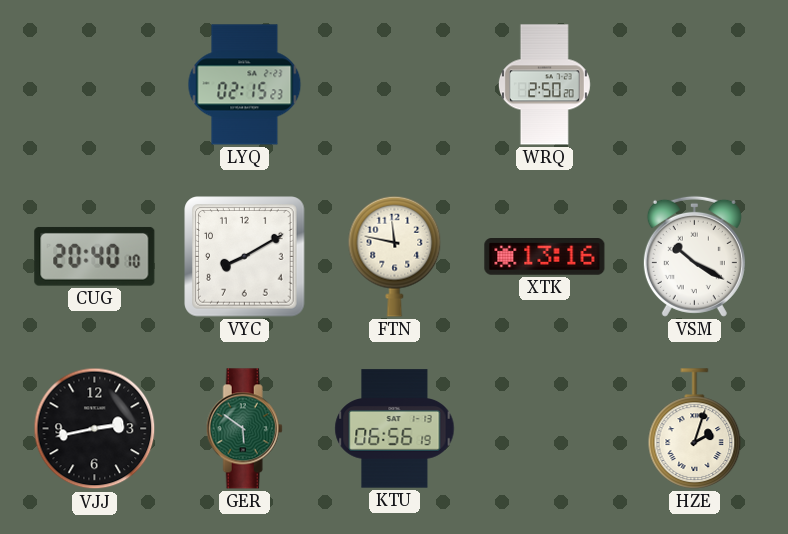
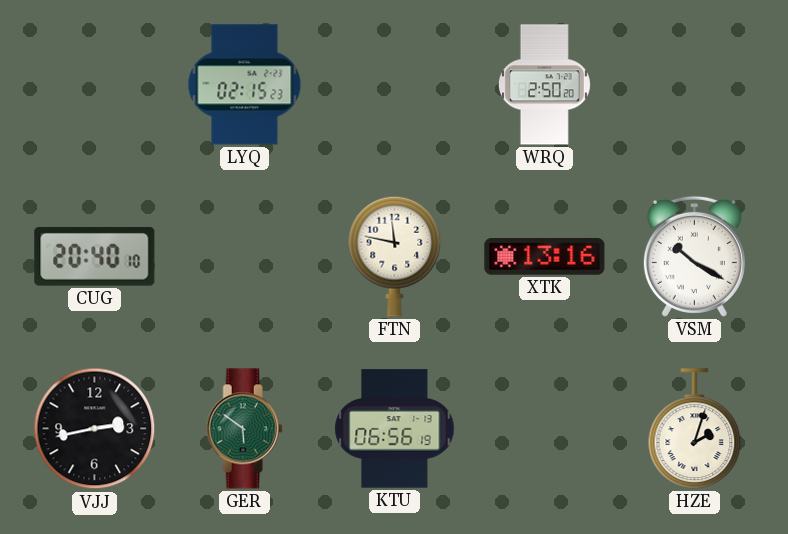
VYC: 8:10 -> none
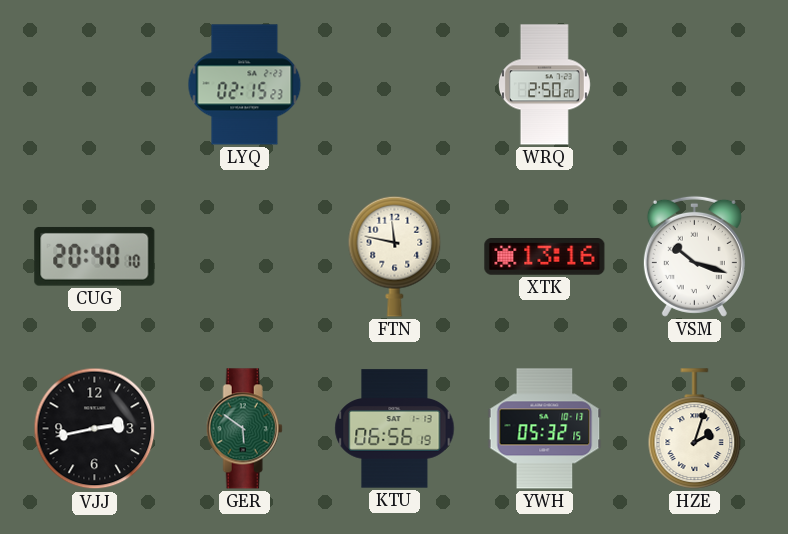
VSM: 10:20 -> 10:18
YWH: none -> 05:32
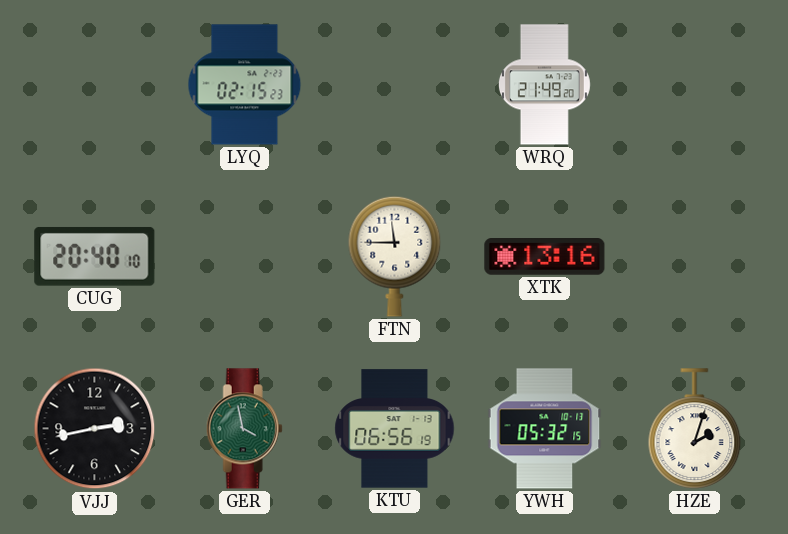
WRQ: 2:50 -> 21:49
FTN: 11:47 -> 11:45
VSM: 10:18 -> none
GER: 5:51 -> 3:58
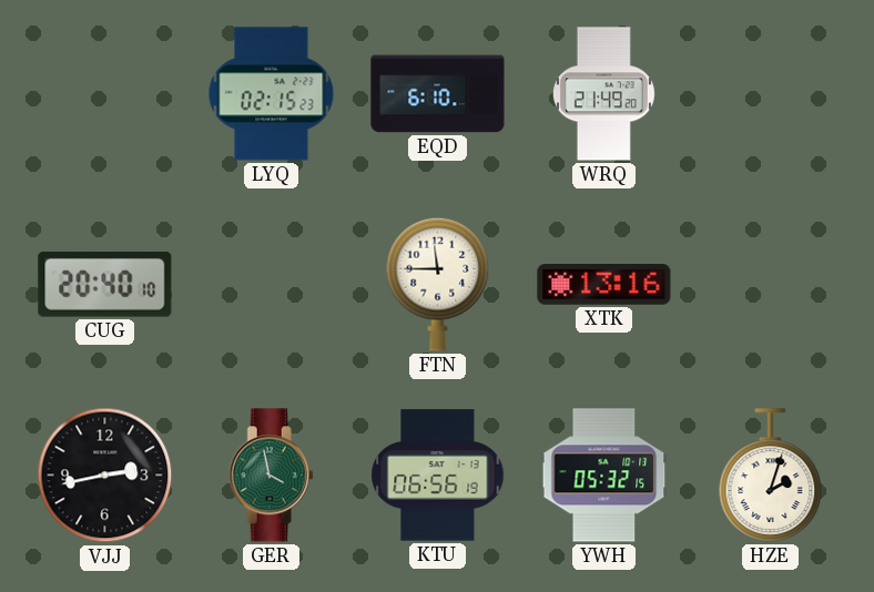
EQD: none -> 6:10
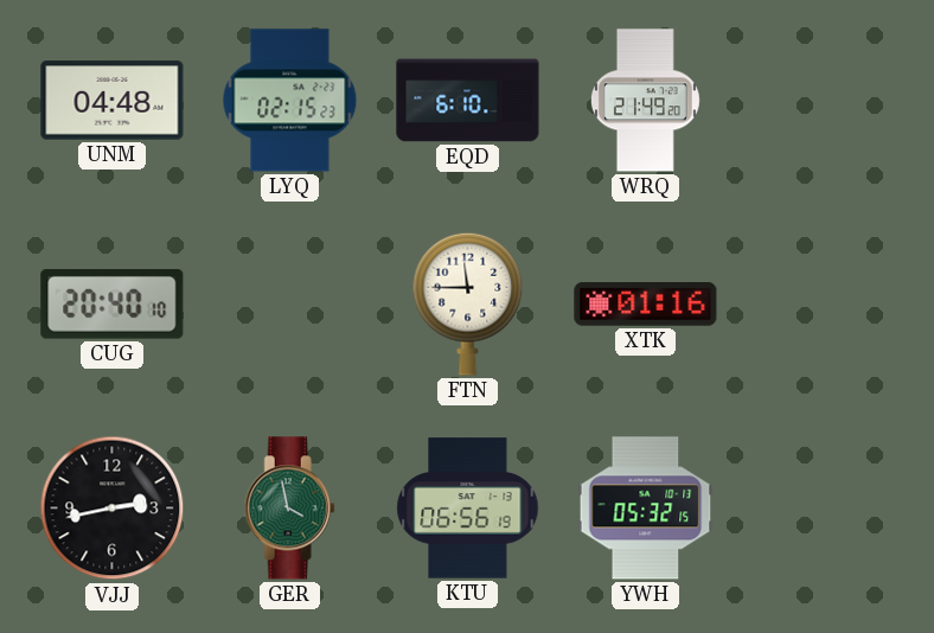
UNM: none -> 04:48
XTK: 13:16 -> 01:16
HZE: 2:03 -> none
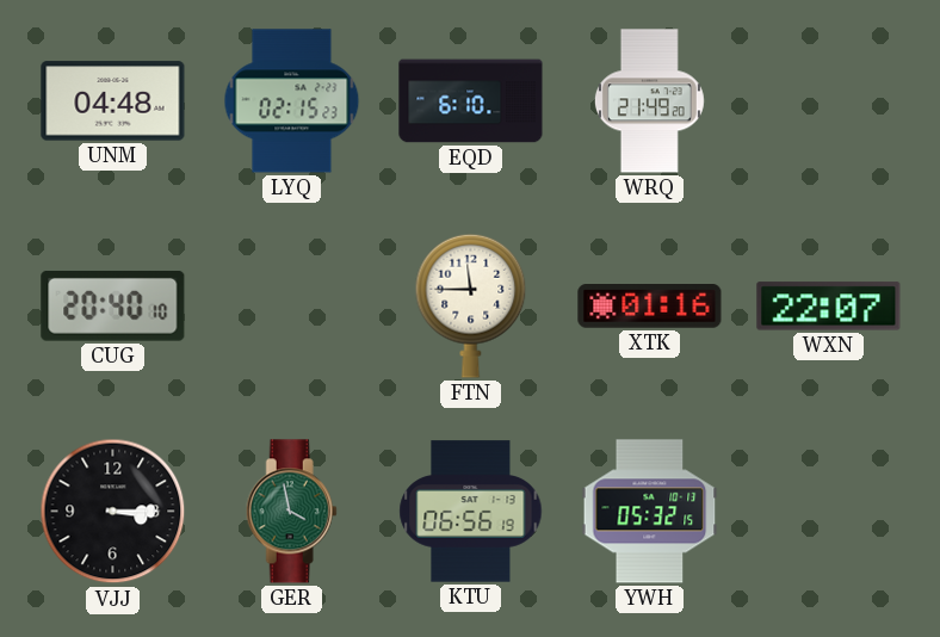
WXN: none -> 22:07
VJJ: 2:43 -> 3:15
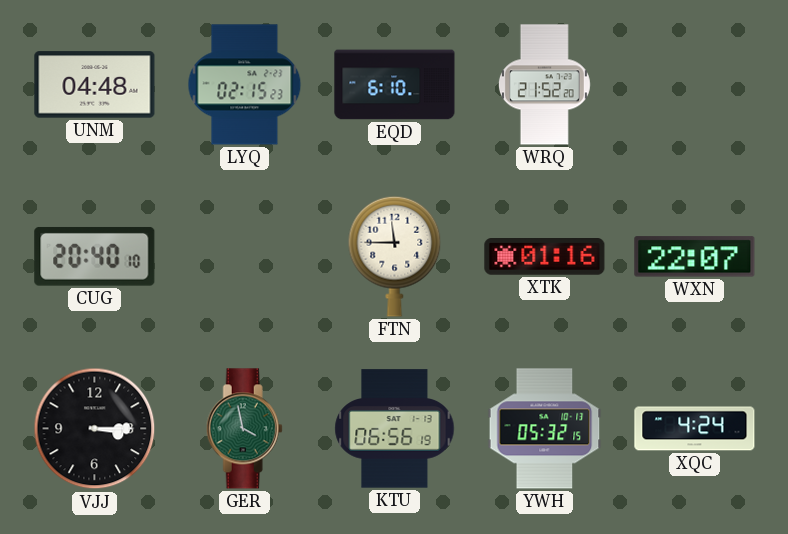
WRQ: 21:49 -> 21:52
XQC: none -> 4:24
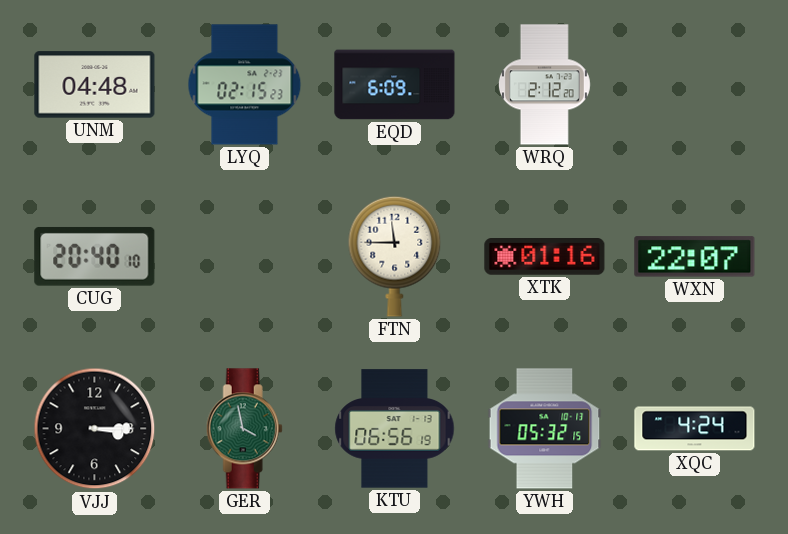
EQD: 6:10 -> 6:09
WRQ: 21:52 -> 2:12
